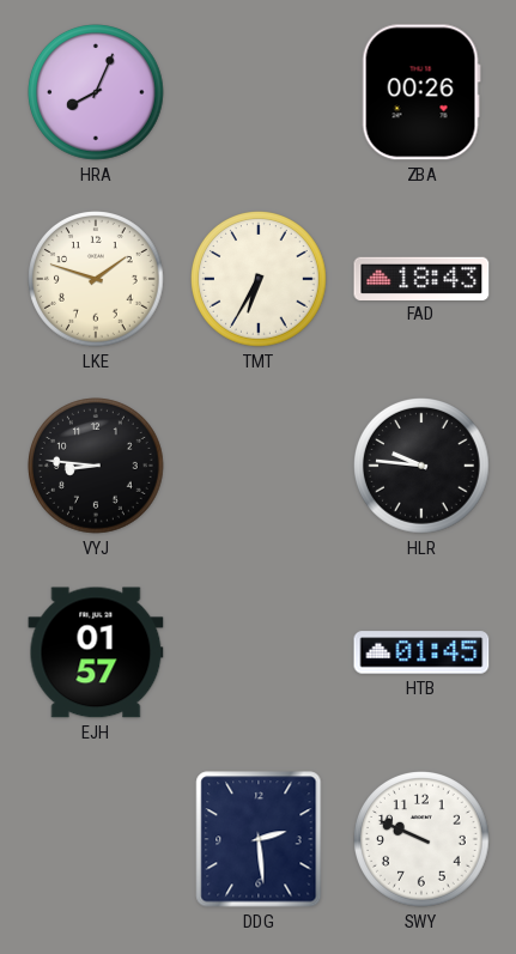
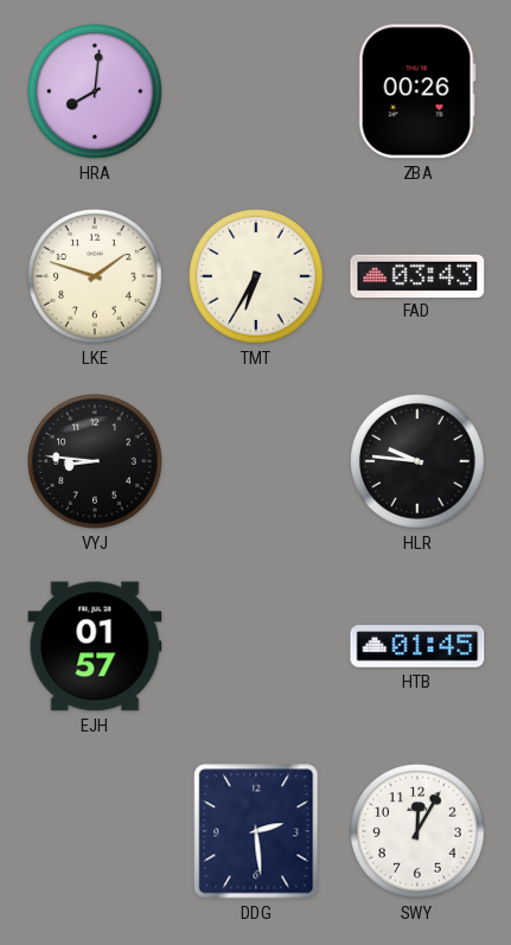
HRA: 8:04 -> 8:01
FAD: 18:43 -> 03:43
SWY: 9:49 -> 12:05
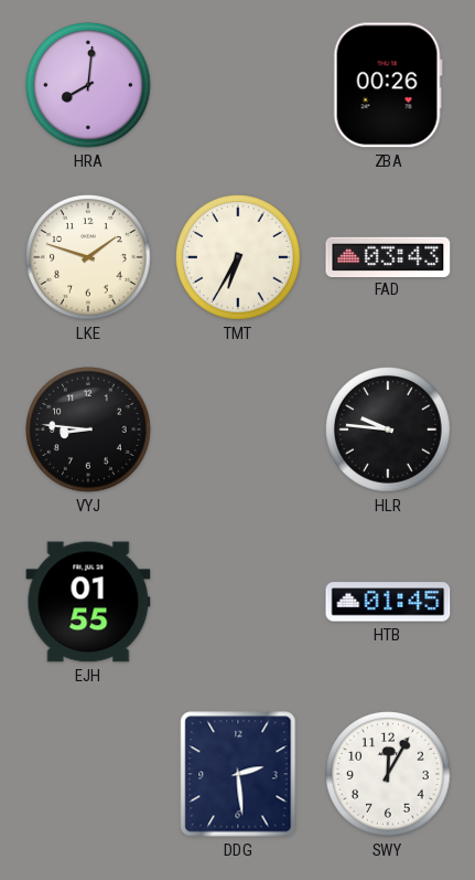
EJH: 01:57 -> 01:55
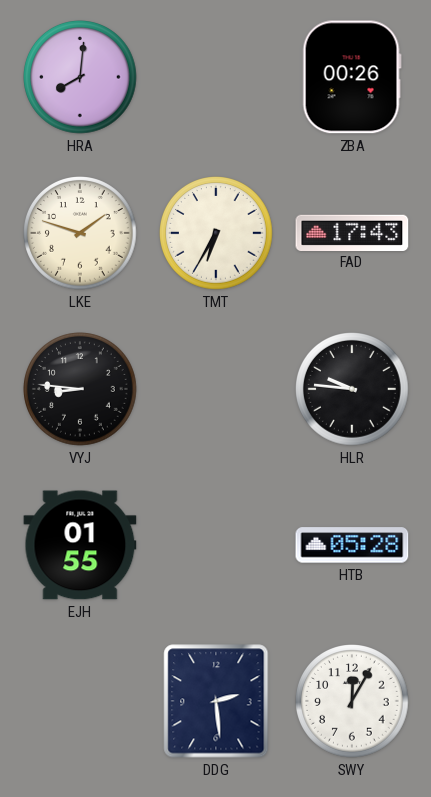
FAD: 03:43 -> 17:43
HTB: 01:45 -> 05:28
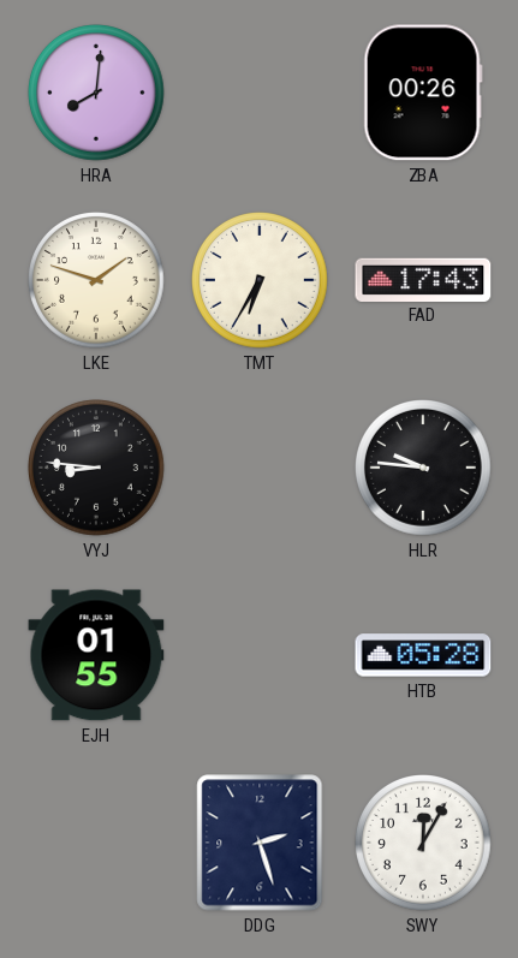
DDG: 2:29 -> 2:27
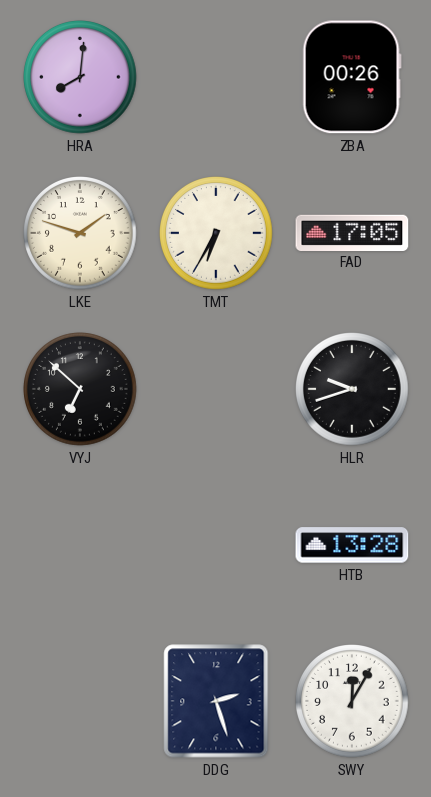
FAD: 17:43 -> 17:05
VYJ: 8:46 -> 6:52
HLR: 9:46 -> 9:42
EJH: 01:55 -> none
HTB: 05:28 -> 13:28
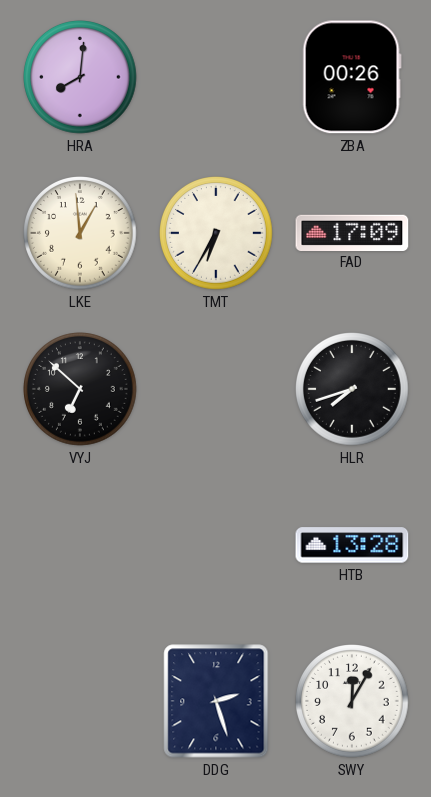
LKE: 1:48 -> 12:59
FAD: 17:05 -> 17:09
HLR: 9:42 -> 7:42
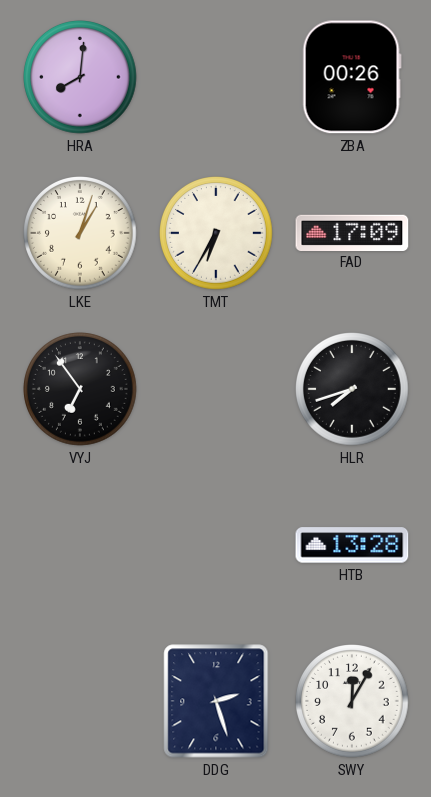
LKE: 12:59 -> 1:03
VYJ: 6:52 -> 6:54
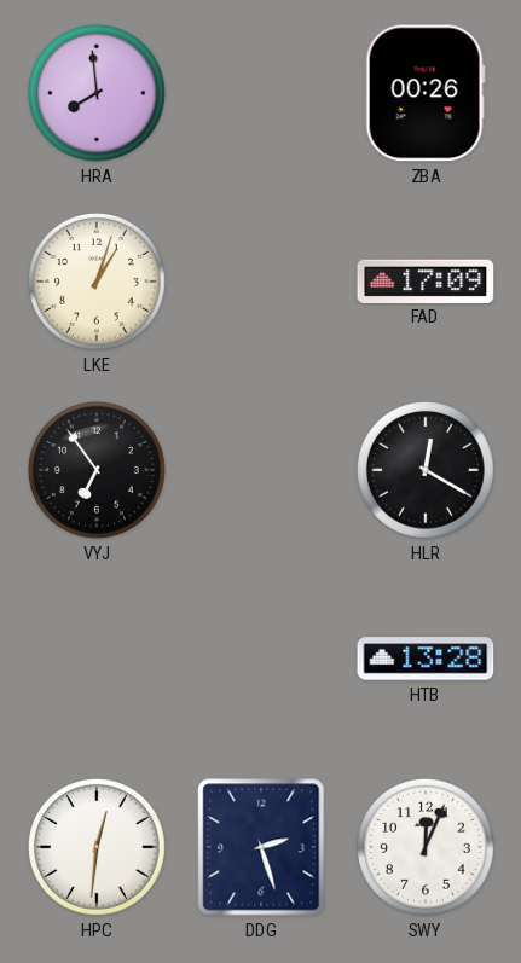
HRA: 8:01 -> 7:59
TMT: 6:35 -> none
HLR: 7:42 -> 12:20
HPC: none -> 12:31
SWY: 12:05 -> 12:04
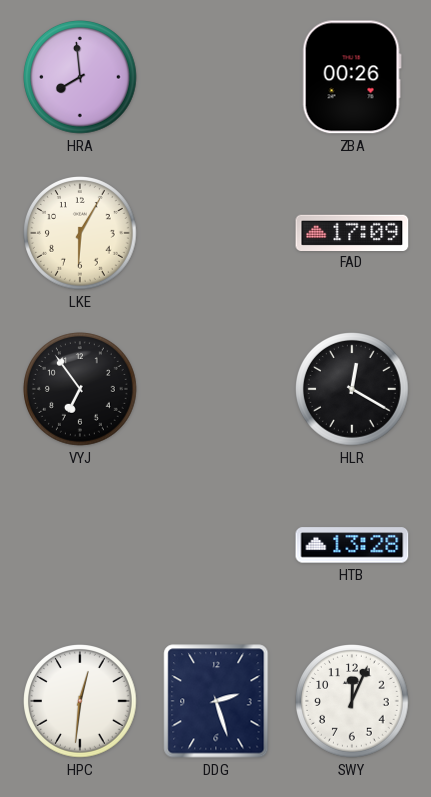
LKE: 1:03 -> 6:05
